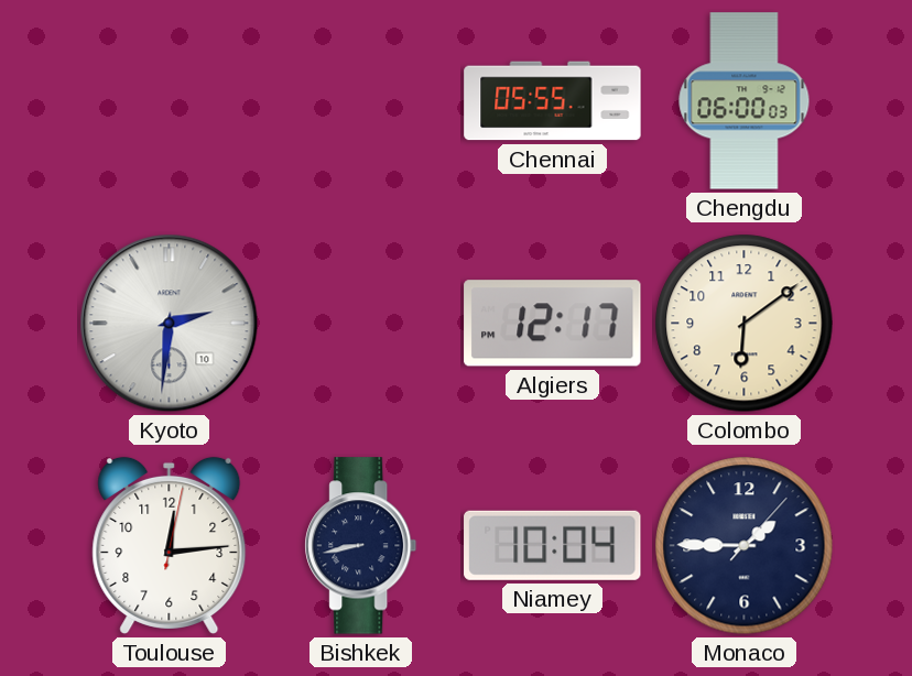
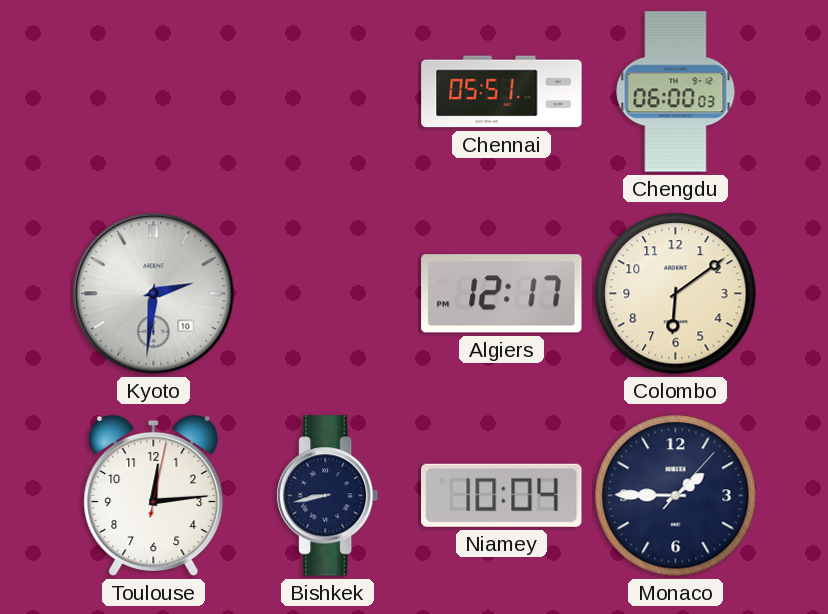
Chennai: 05:55 -> 05:51
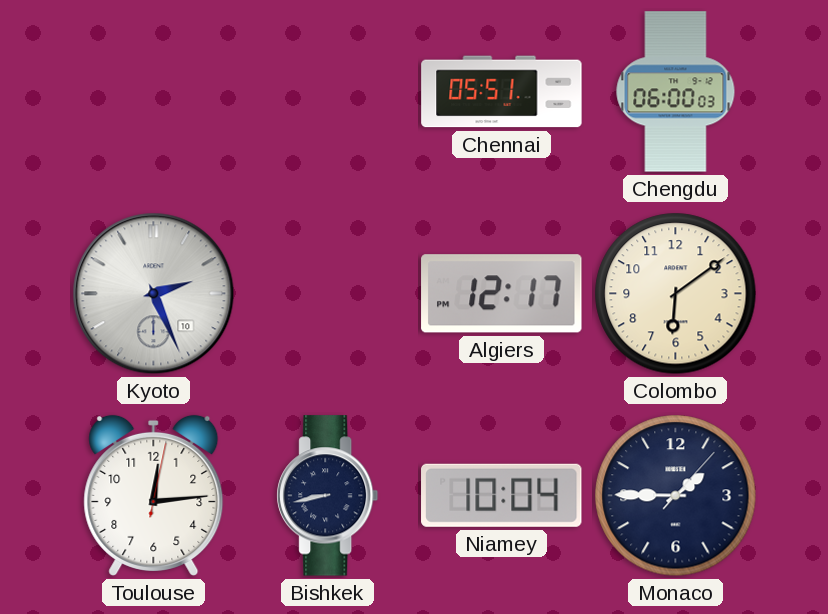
Kyoto: 2:31 -> 2:26
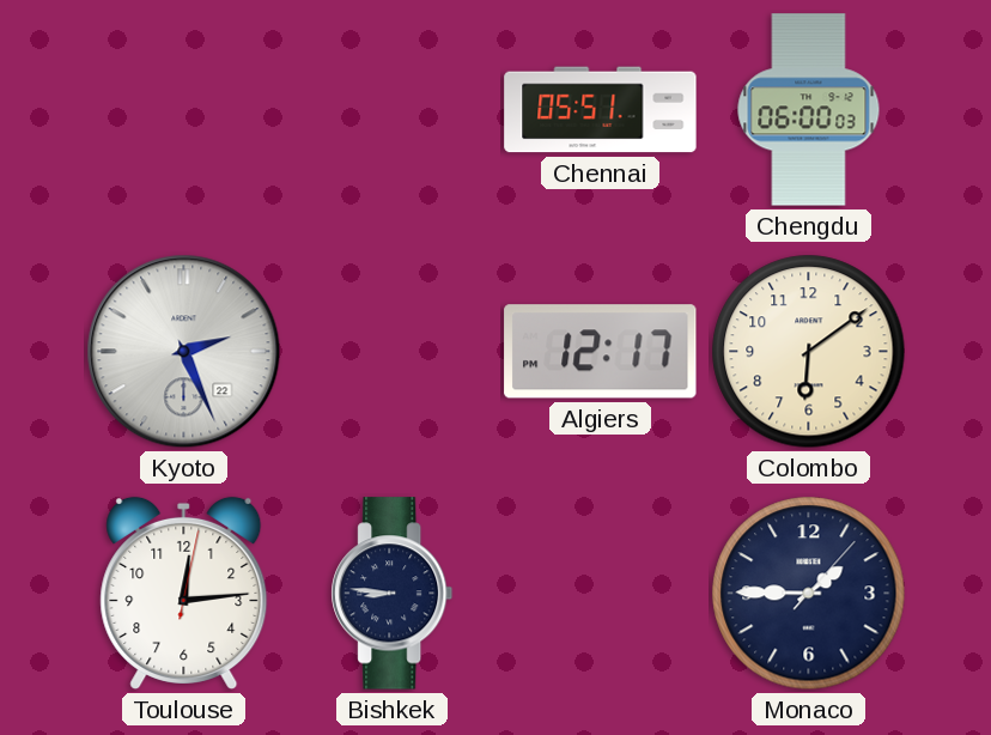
Kyoto date: 10 -> 22
Bishkek: 8:43 -> 8:46
Niamey: 10:04 -> none
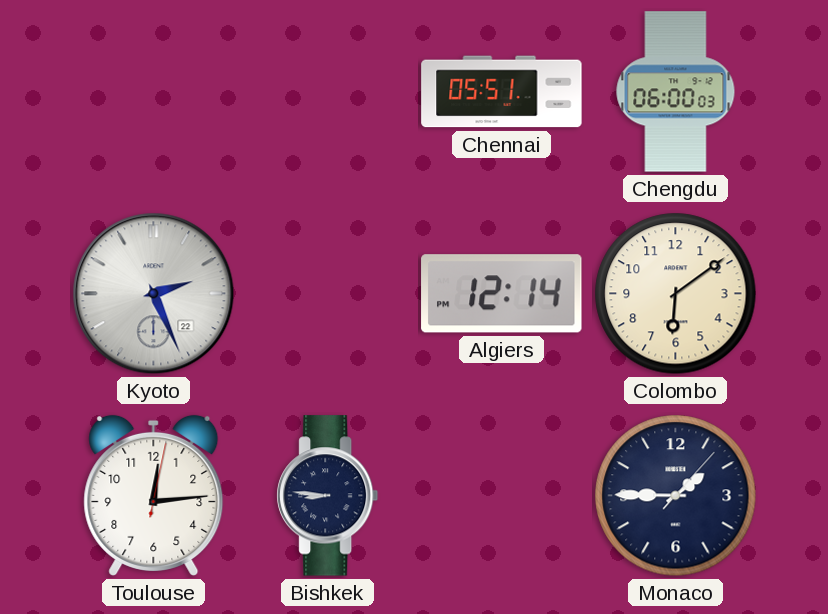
Algiers: 12:17 -> 12:14
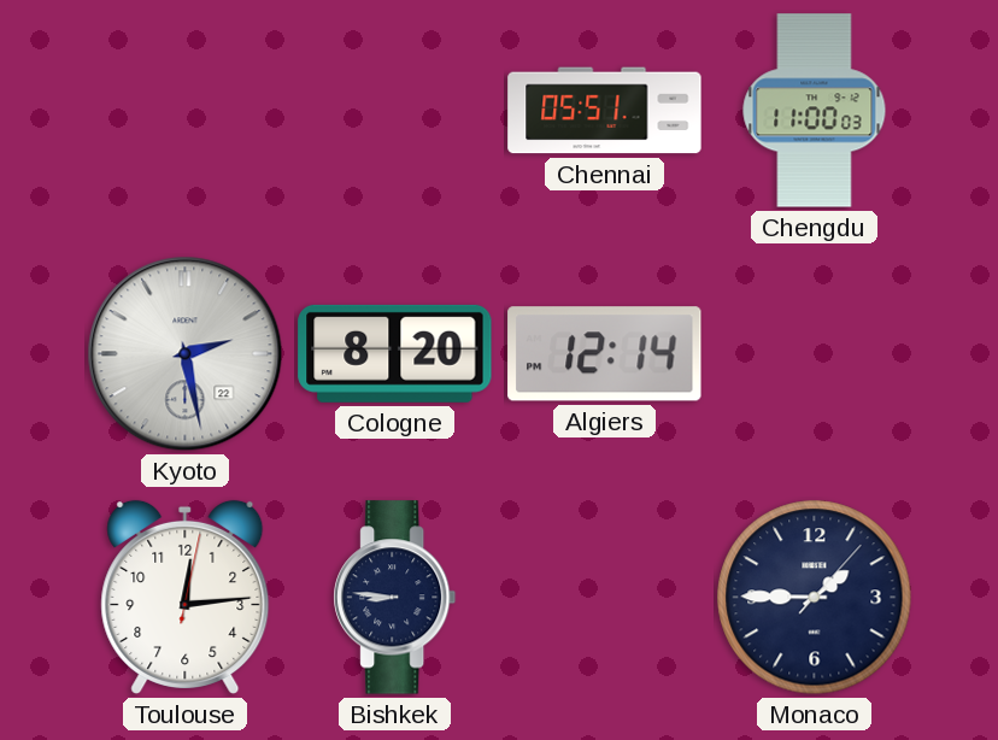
Chengdu: 06:00 -> 11:00
Kyoto: 2:26 -> 2:28
Cologne: none -> 8:20
Colombo: 6:09 -> none
